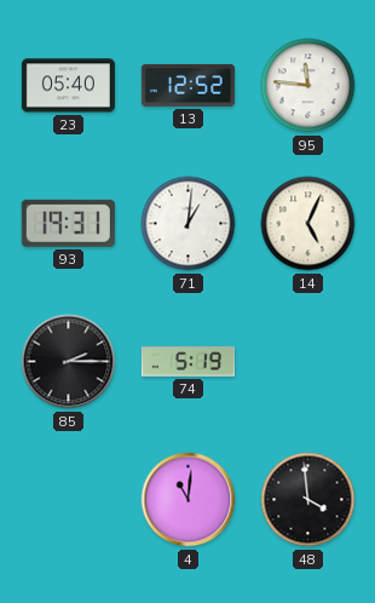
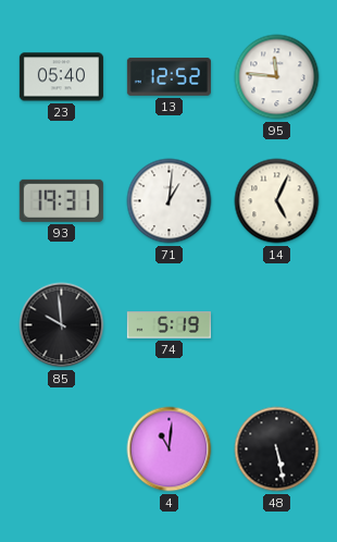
85: 2:15 -> 9:59
48: 3:59 -> 5:28
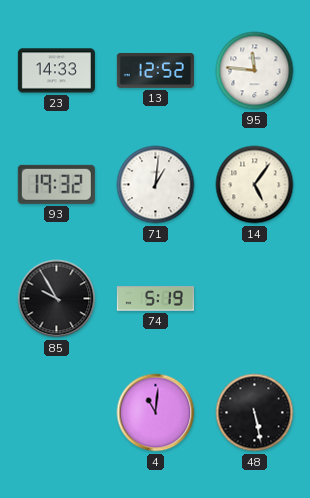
23: 05:40 -> 14:33
93: 19:31 -> 19:32
14: 5:04 -> 5:06
85: 9:59 -> 9:55
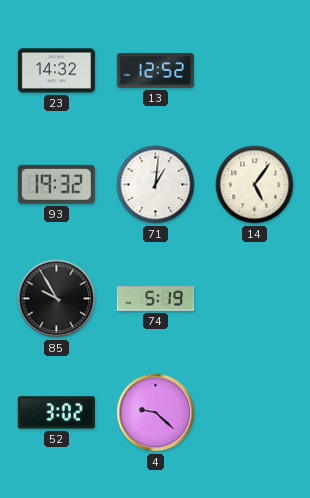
23: 14:33 -> 14:32
95: 11:46 -> none
52: none -> 3:02
4: 11:01 -> 9:22
48: 5:28 -> none
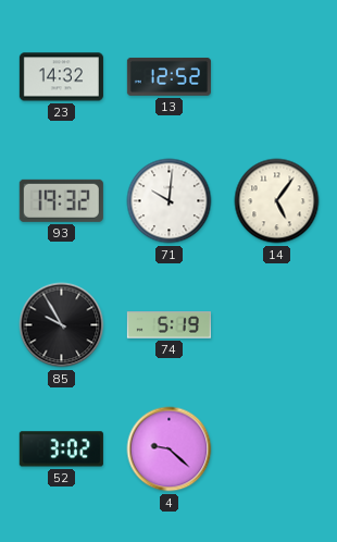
71: 1:01 -> 10:01
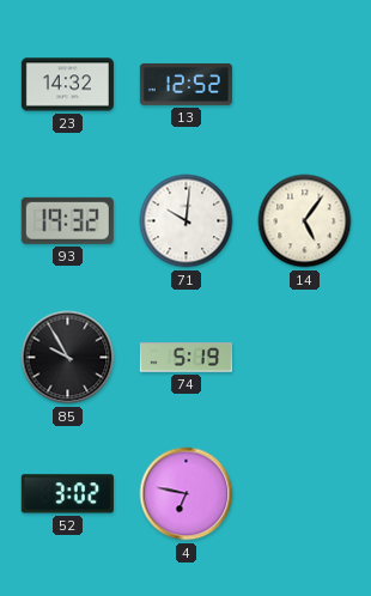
4: 9:22 -> 6:47
